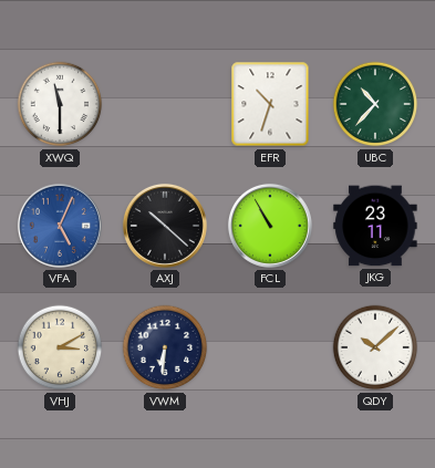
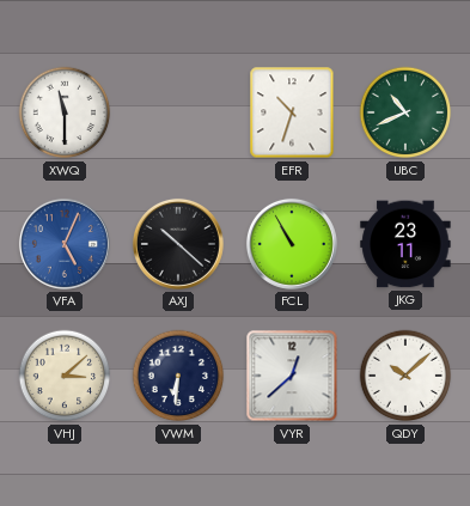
UBC: 10:37 -> 10:41
VHJ: 3:10 -> 3:08
VYR: none -> 12:38
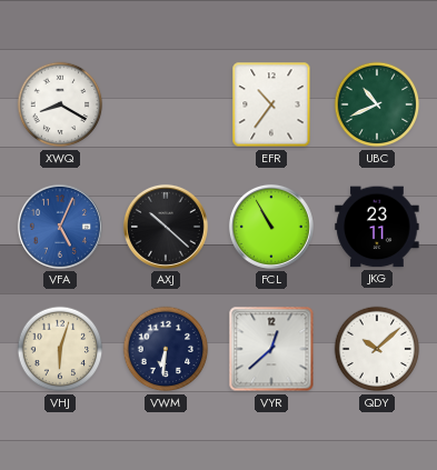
XWQ: 11:30 -> 8:20
EFR: 10:33 -> 10:36
VHJ: 3:08 -> 6:03
